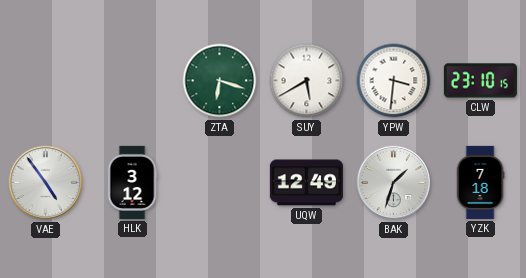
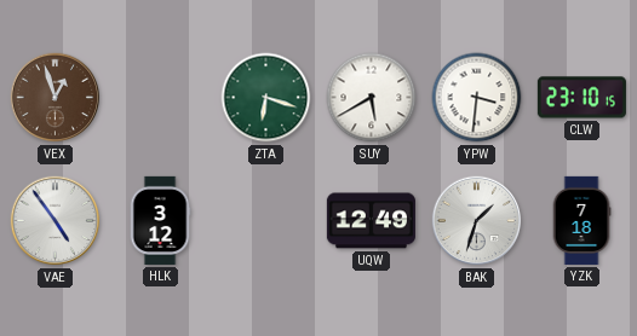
VEX: none -> 12:57
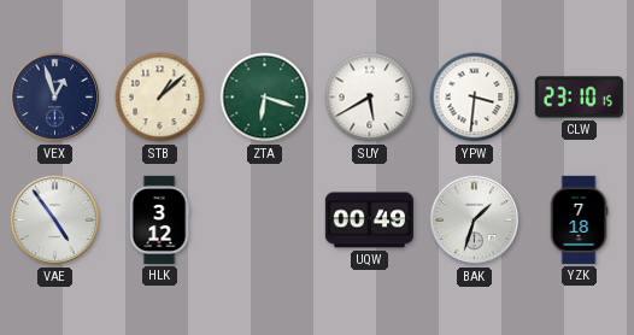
VEX dial: brown -> navy
STB: none -> 1:08
UQW: 12:49 -> 00:49
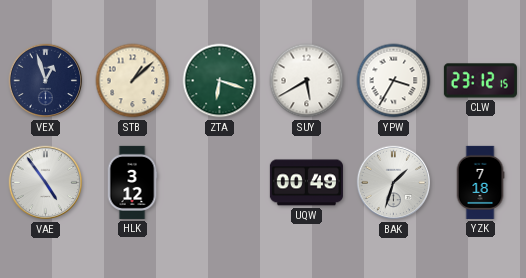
YPW: 3:31 -> 3:35
CLW: 23:10 -> 23:12
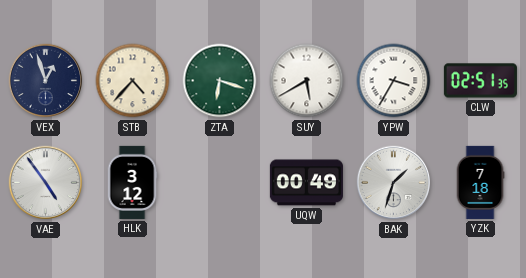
STB: 1:08 -> 4:37
CLW: 23:12 -> 02:51
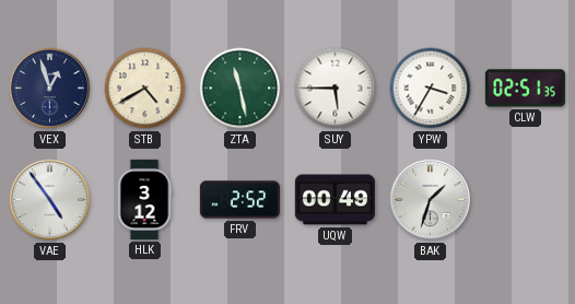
STB: 4:37 -> 4:40
ZTA: 6:18 -> 11:28
SUY: 5:40 -> 5:45
FRV: none -> 2:52
YZK: 7:18 -> none
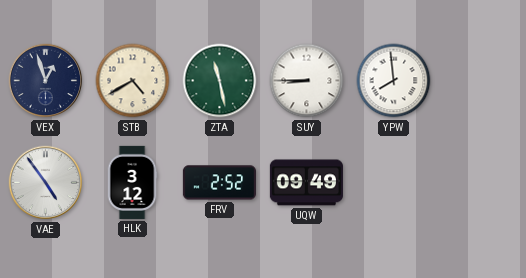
SUY: 5:45 -> 8:45
YPW: 3:35 -> 7:59
CLW: 02:51 -> none
UQW: 00:49 -> 09:49
BAK: 1:33 -> none
